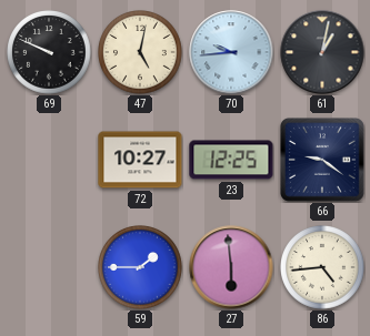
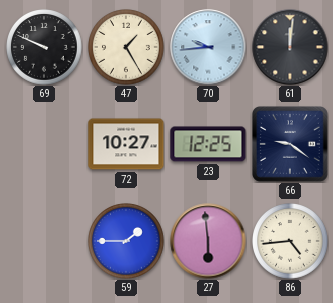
47: 5:02 -> 1:25
61: 1:02 -> 12:01
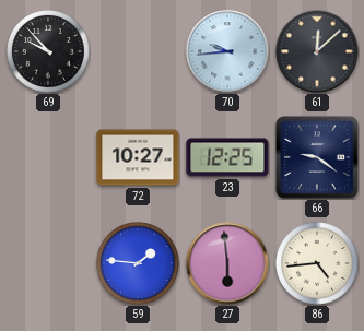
69: 9:49 -> 9:53
47: 1:25 -> none
61: 12:01 -> 12:08
59: 1:45 -> 1:46
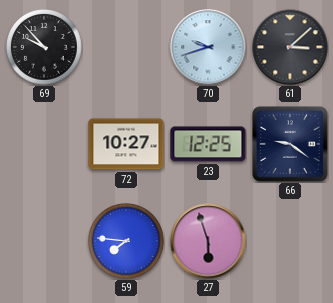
70: 9:44 -> 9:42
61: 12:08 -> 3:08
59: 1:46 -> 7:46
27: 5:59 -> 5:57
86: 4:44 -> none
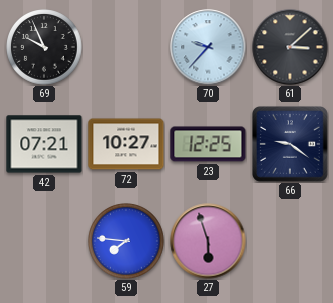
69: 9:53 -> 9:56
70: 9:42 -> 9:37
42: none -> 07:21
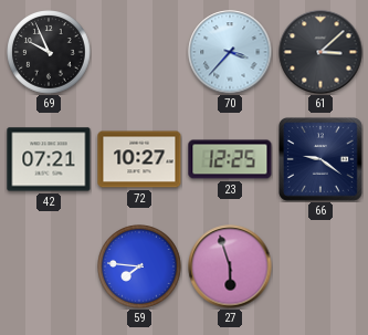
70: 9:37 -> 3:37
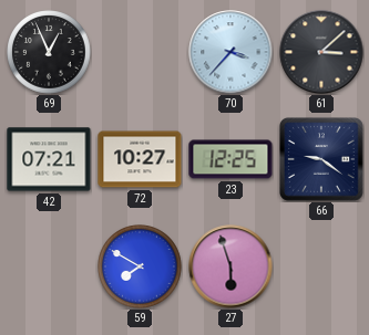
69: 9:56 -> 12:56
59: 7:46 -> 7:50
